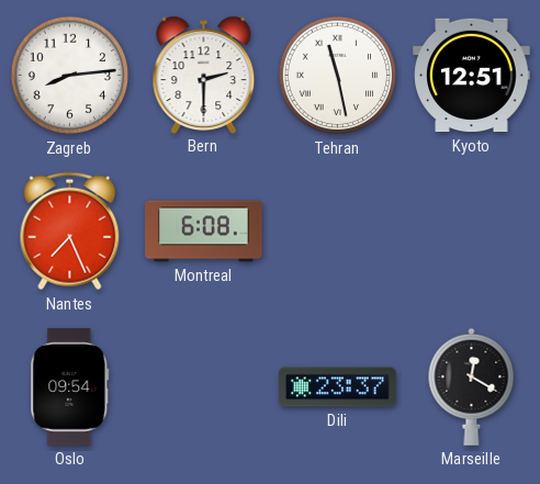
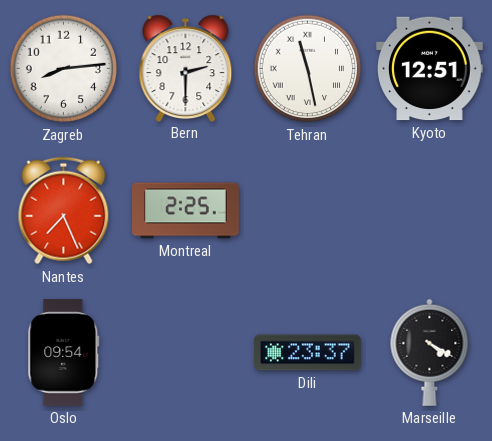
Montreal: 6:08 -> 2:25
Marseille: 12:20 -> 4:20
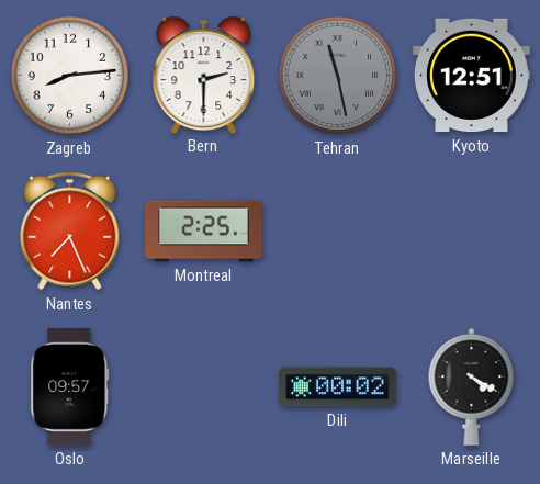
Tehran dial: white -> grey
Oslo: 09:54 -> 09:57
Dili: 23:37 -> 00:02
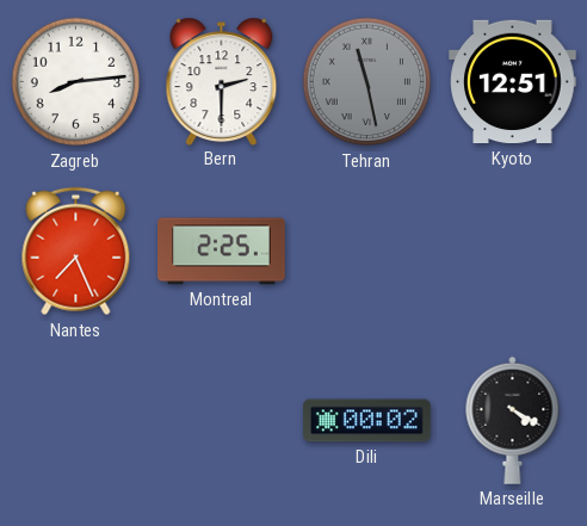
Oslo: 09:57 -> none
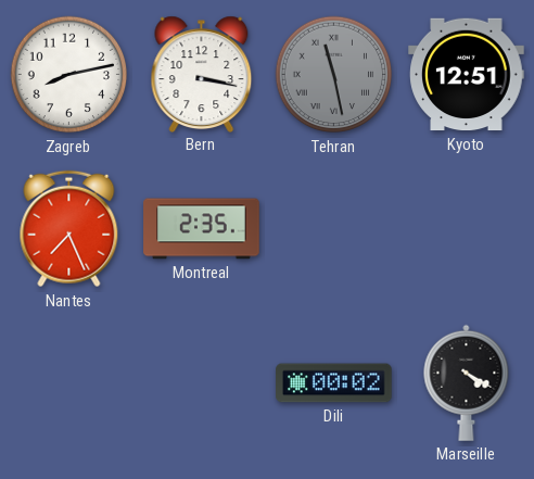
Zagreb: 8:14 -> 8:13
Bern: 2:30 -> 3:17
Montreal: 2:25 -> 2:35
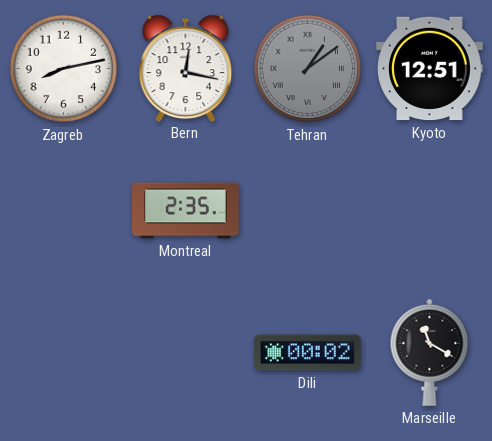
Bern: 3:17 -> 12:17
Tehran: 11:28 -> 1:09
Nantes: 7:26 -> none
Marseille: 4:20 -> 11:20
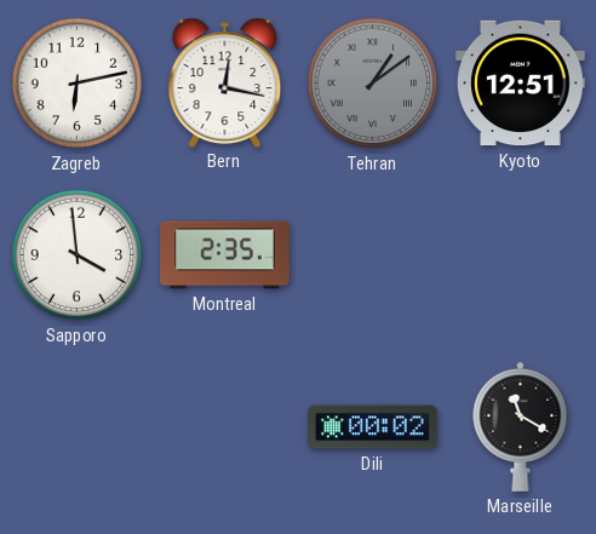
Zagreb: 8:13 -> 6:13
Sapporo: none -> 3:59
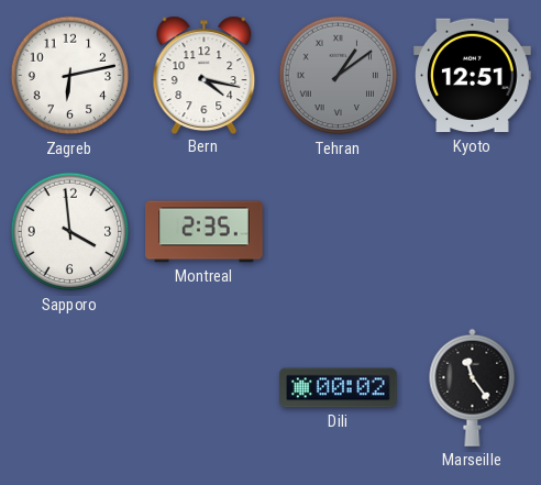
Bern: 12:17 -> 4:17
Marseille: 11:20 -> 11:24
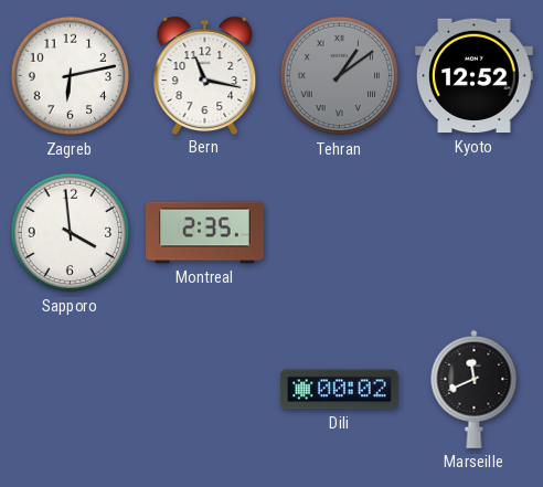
Bern: 4:17 -> 11:17
Kyoto: 12:51 -> 12:52
Marseille: 11:24 -> 11:41
